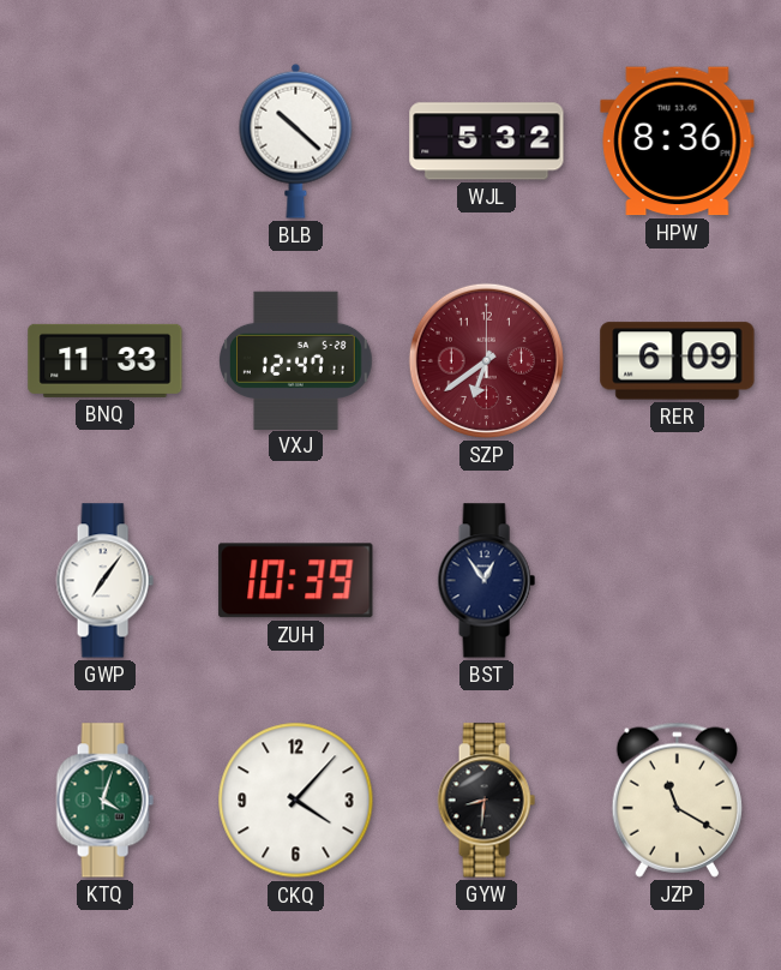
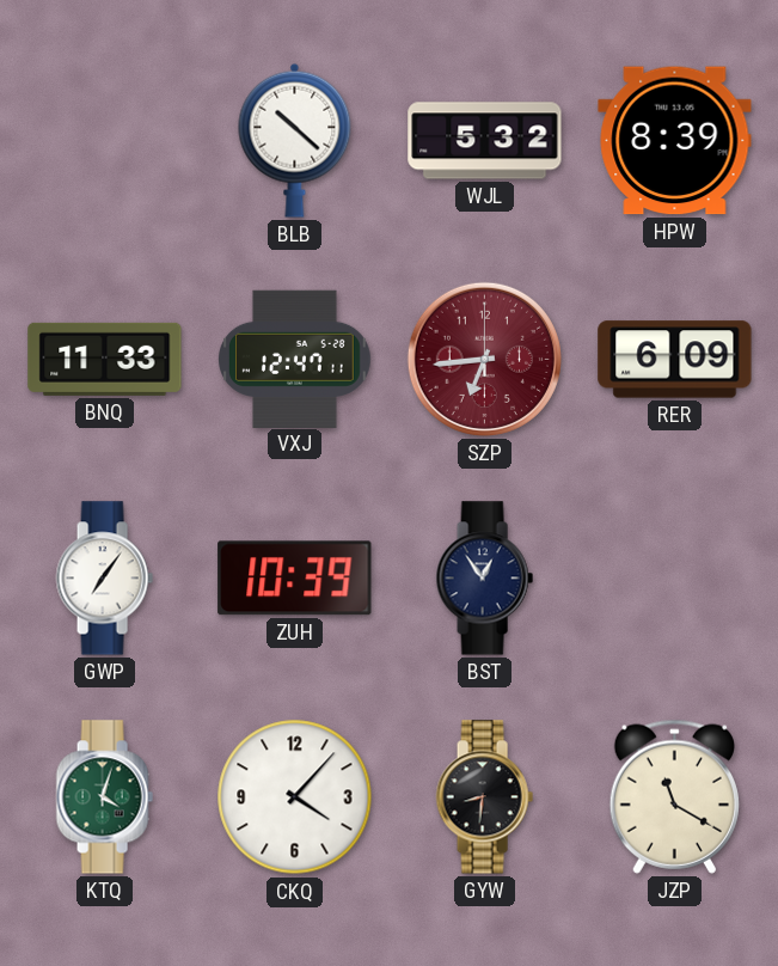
HPW: 8:36 -> 8:39
SZP: 6:39 -> 6:44
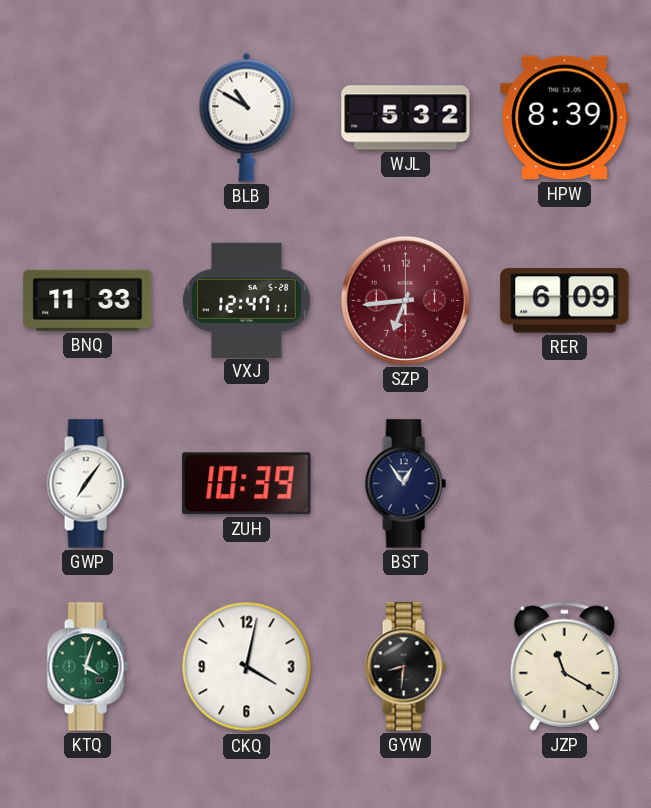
BLB: 10:22 -> 10:50
CKQ: 4:07 -> 4:02
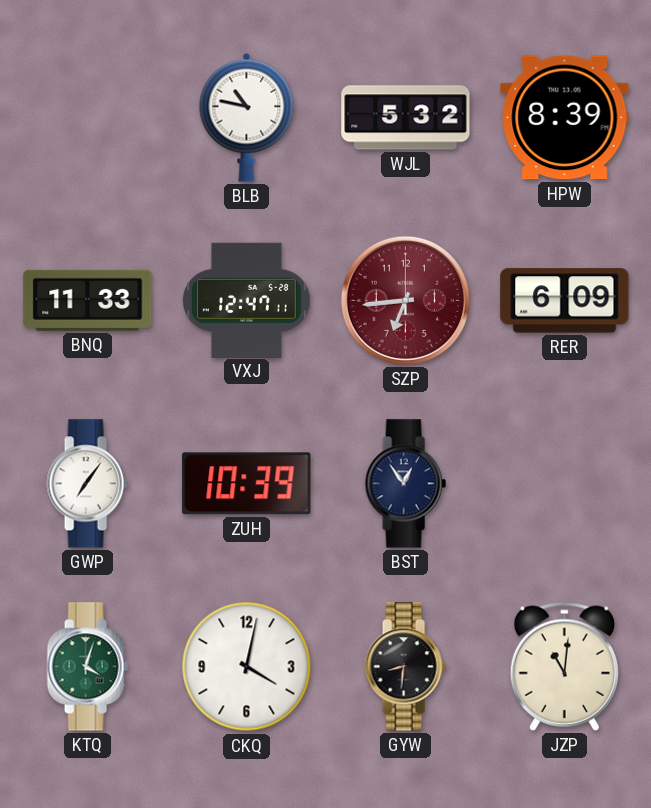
BLB: 10:50 -> 10:47
JZP: 11:20 -> 11:01
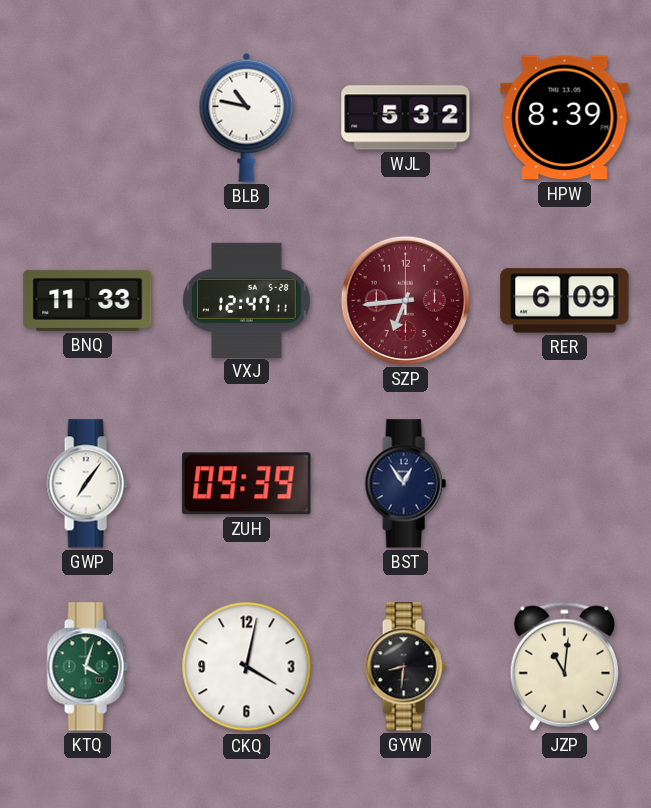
ZUH: 10:39 -> 09:39
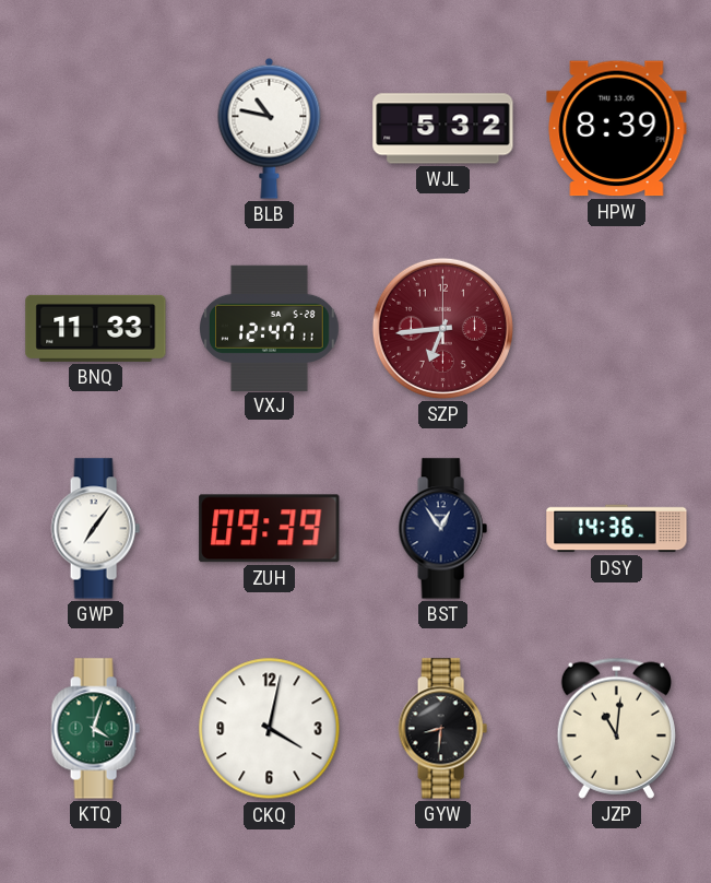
RER: 6:09 -> none
DSY: none -> 14:36
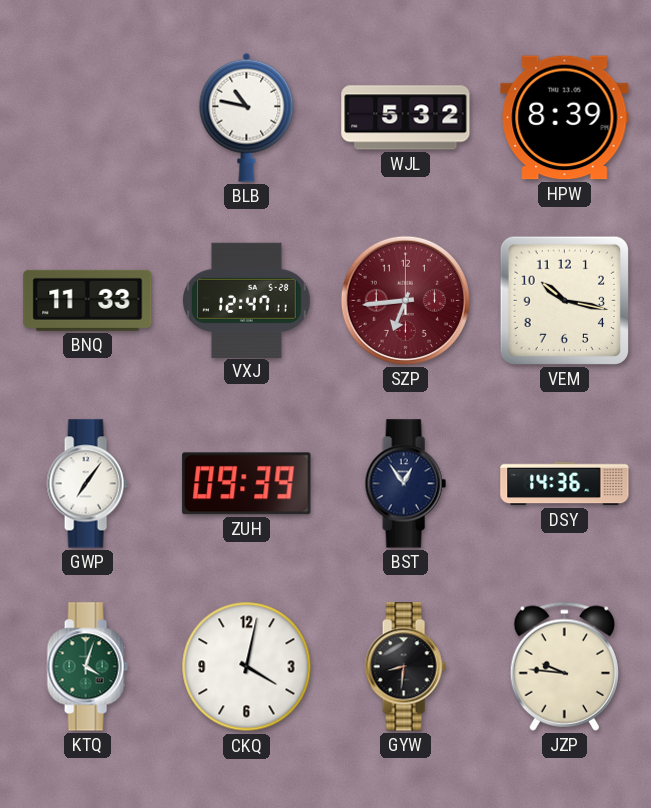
VEM: none -> 10:17
JZP: 11:01 -> 9:46
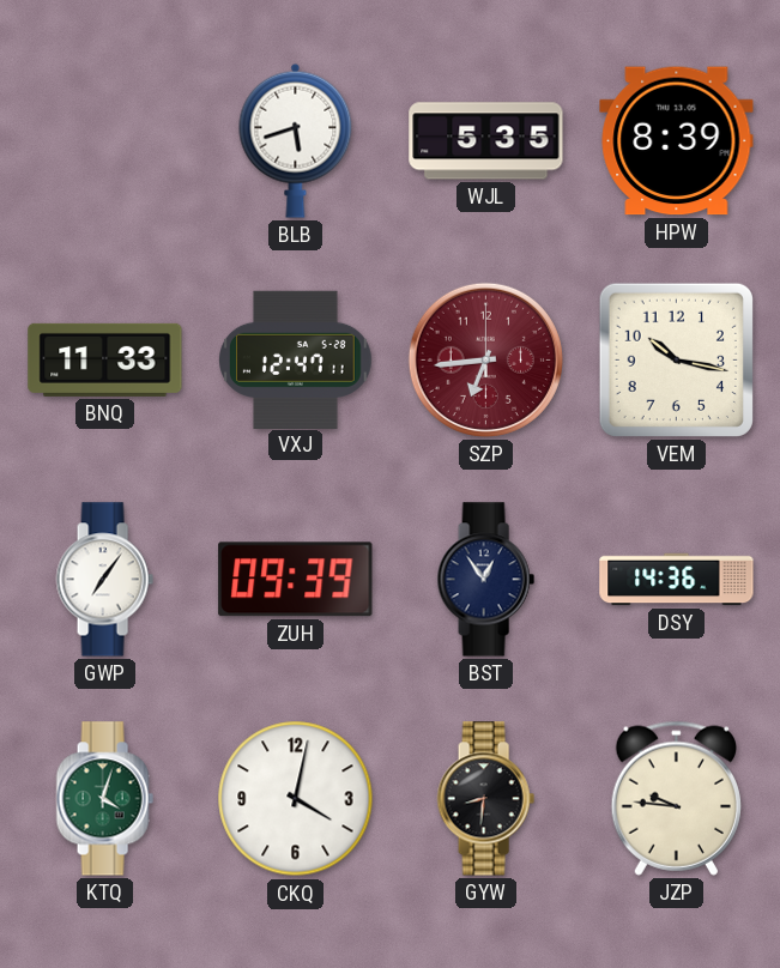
BLB: 10:47 -> 5:42
WJL: 5:32 -> 5:35
